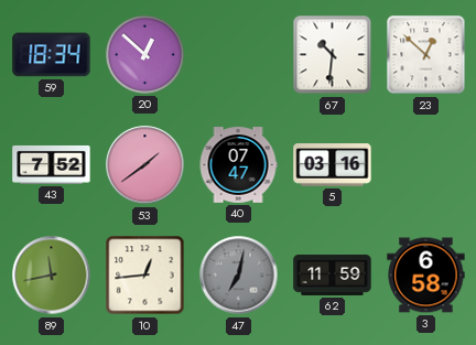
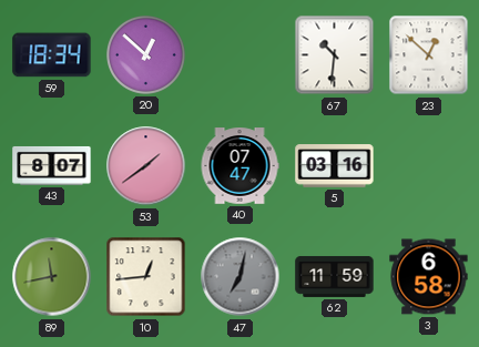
43: 7:52 -> 8:07
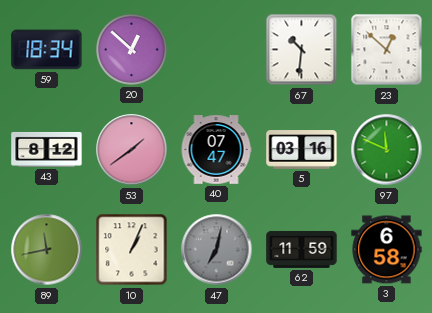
43: 8:07 -> 8:12
97: none -> 11:49
10: 12:44 -> 1:04
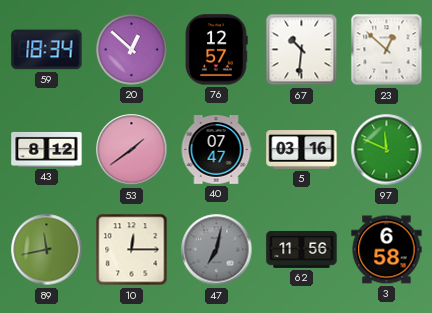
76: none -> 12:57
10: 1:04 -> 12:15
62: 11:59 -> 11:56
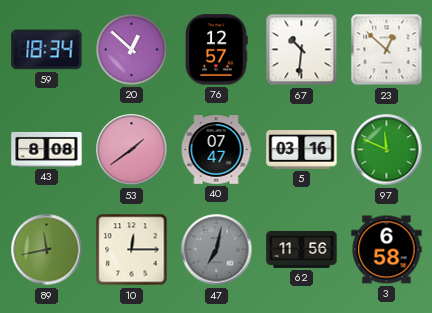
43: 8:12 -> 8:08
